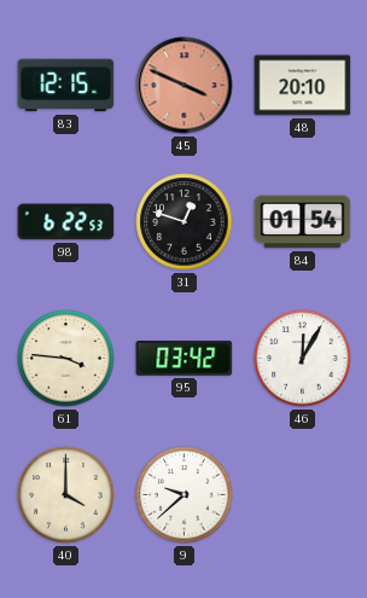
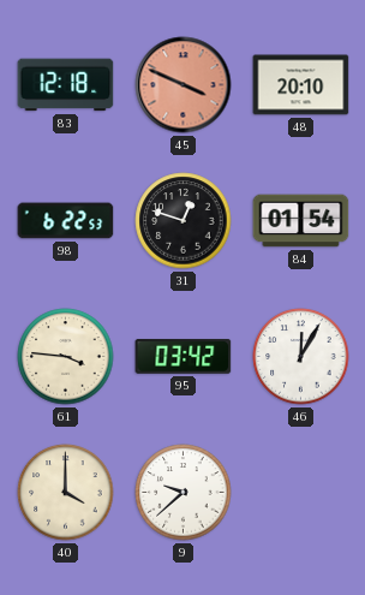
83: 12:15 -> 12:18
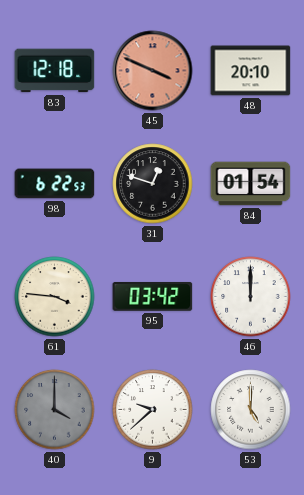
46: 12:05 -> 12:00
40 dial: cream -> grey
53: none -> 5:00
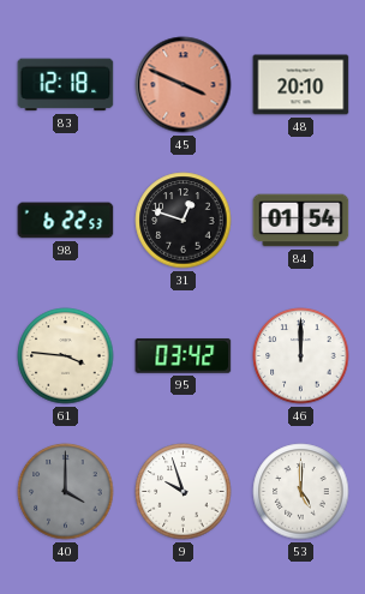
9: 9:38 -> 9:57
